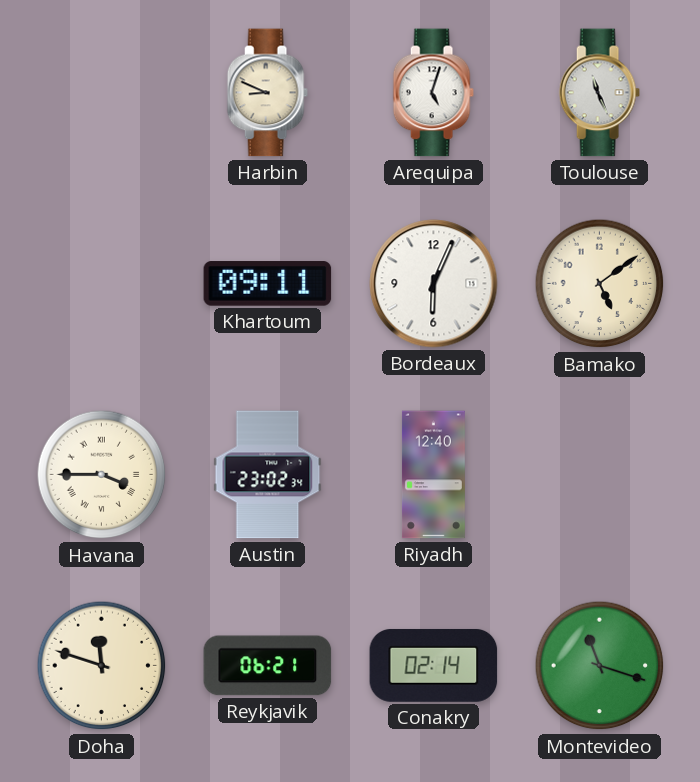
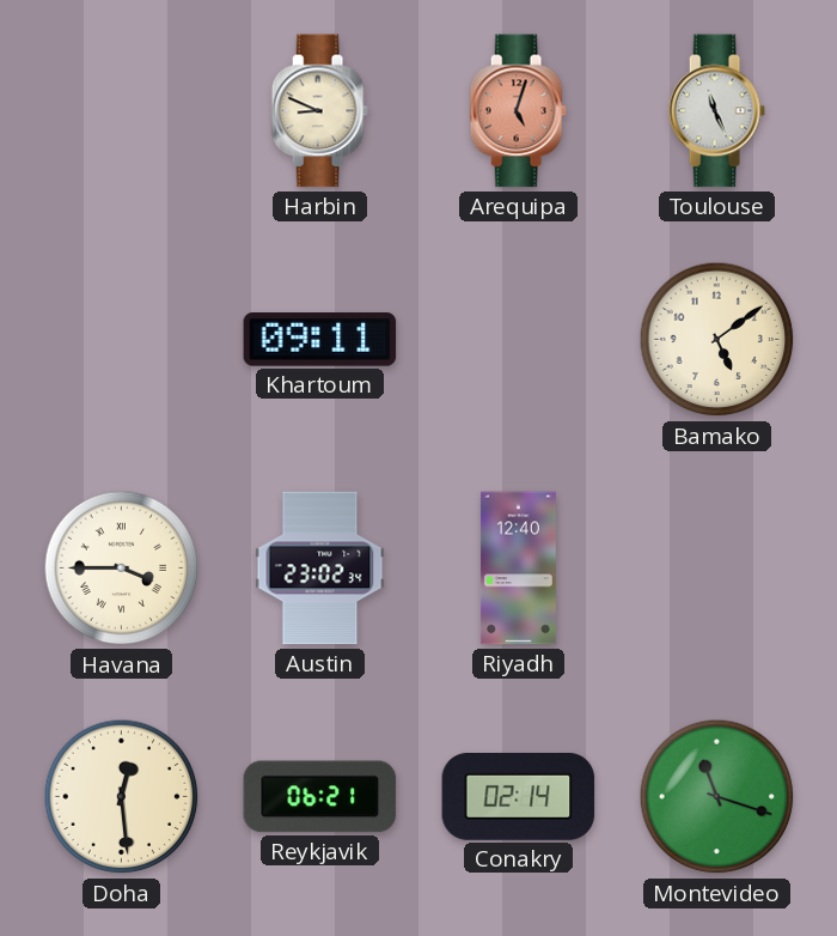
Arequipa dial: white -> salmon
Bordeaux: 6:04 -> none
Doha: 11:48 -> 12:29
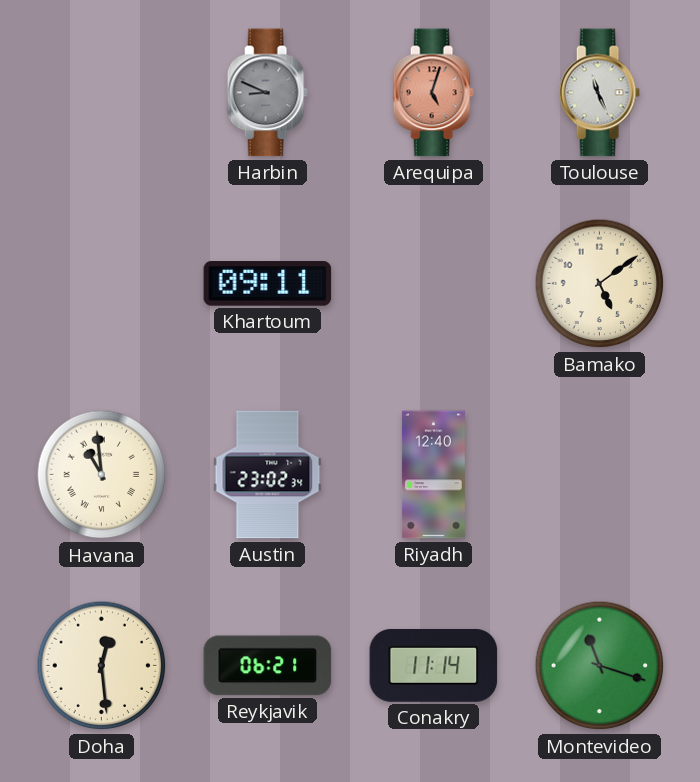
Harbin dial: cream -> grey
Havana: 3:45 -> 10:59
Conakry: 02:14 -> 11:14
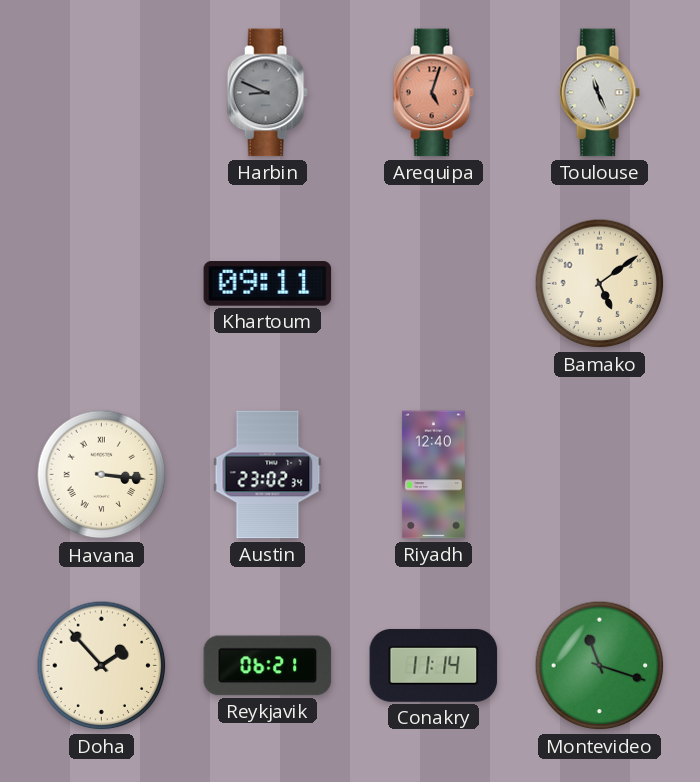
Havana: 10:59 -> 3:16
Doha: 12:29 -> 1:53
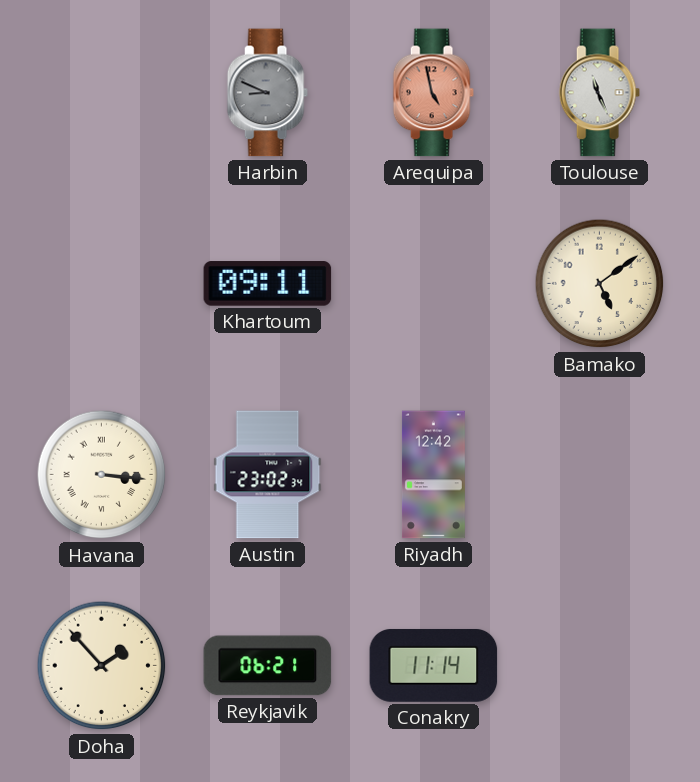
Arequipa: 5:03 -> 4:58
Riyadh: 12:40 -> 12:42
Montevideo: 11:18 -> none
